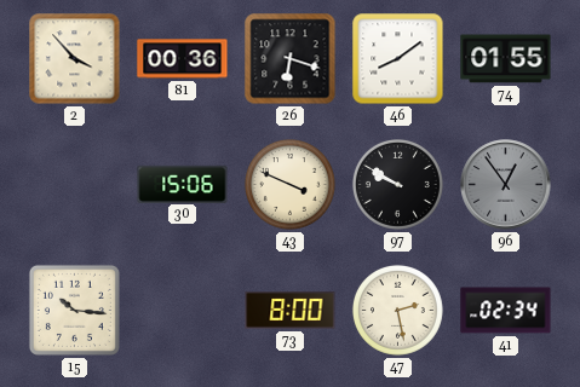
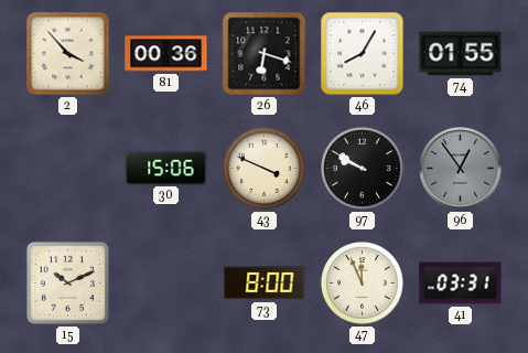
46: 8:09 -> 8:05
15: 10:16 -> 10:11
47: 2:28 -> 11:56
41: 02:34 -> 03:31
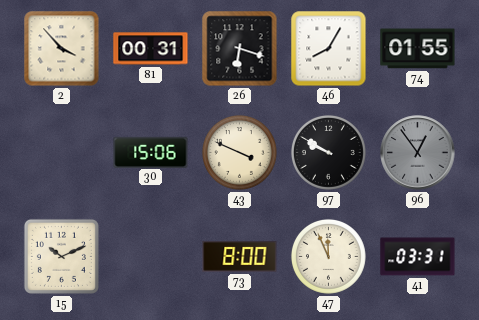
81: 00:36 -> 00:31
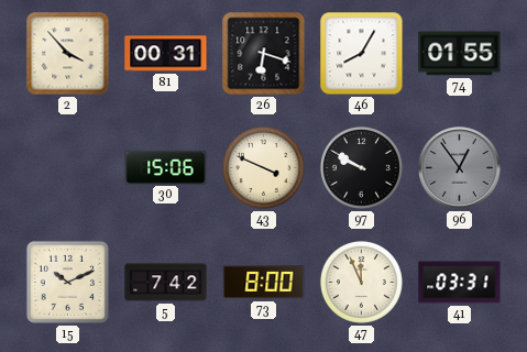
5: none -> 7:42
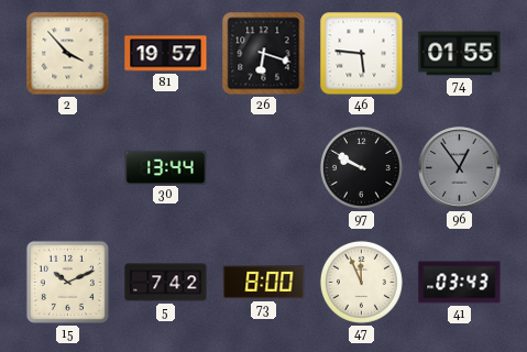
81: 00:31 -> 19:57
46: 8:05 -> 5:46
30: 15:06 -> 13:44
43: 3:49 -> none
41: 03:31 -> 03:43
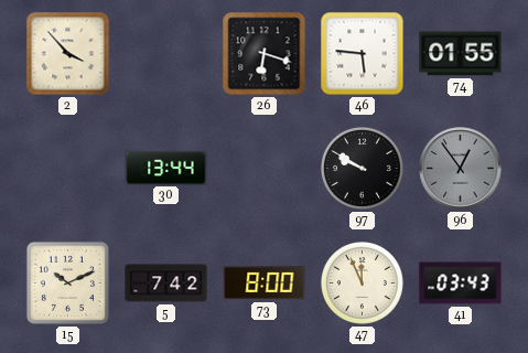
81: 19:57 -> none
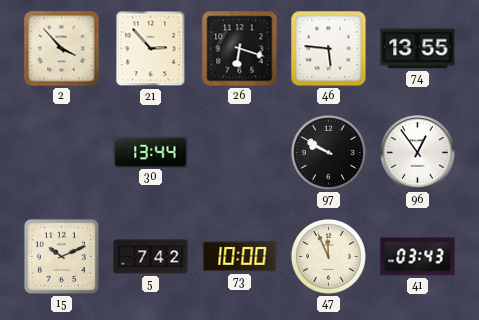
21: none -> 2:53
74: 01:55 -> 13:55
96 dial: grey -> white
73: 8:00 -> 10:00
